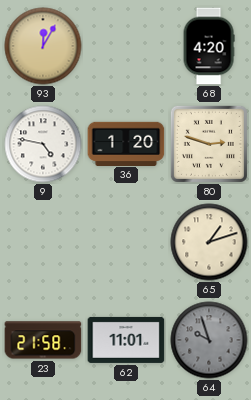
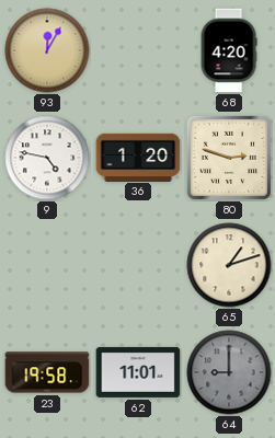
23: 21:58 -> 19:58
64: 9:57 -> 9:00
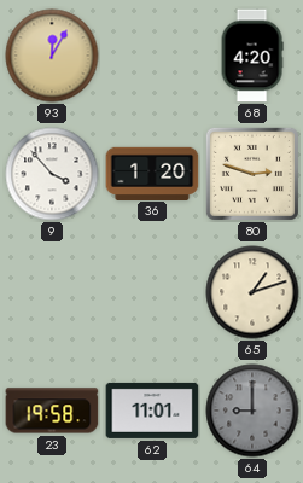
9: 4:47 -> 3:53
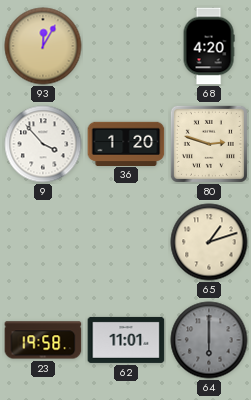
64: 9:00 -> 6:00
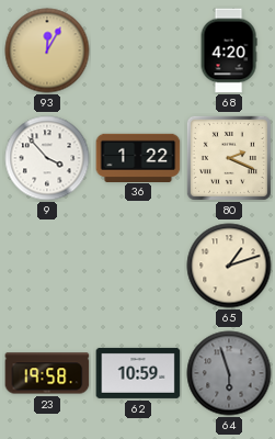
36: 1:20 -> 1:22
80: 2:48 -> 2:19
62: 11:01 -> 10:59
64: 6:00 -> 5:57
